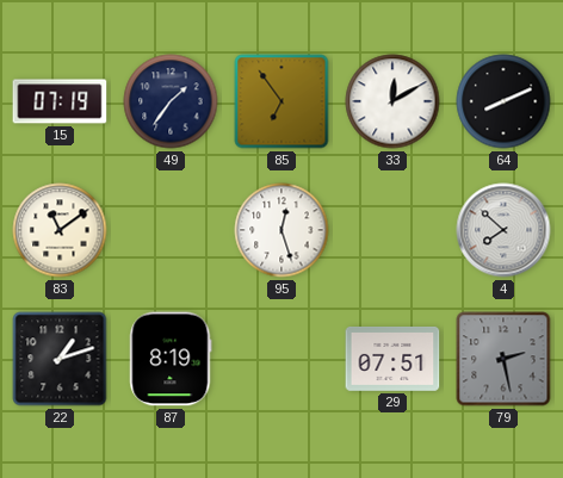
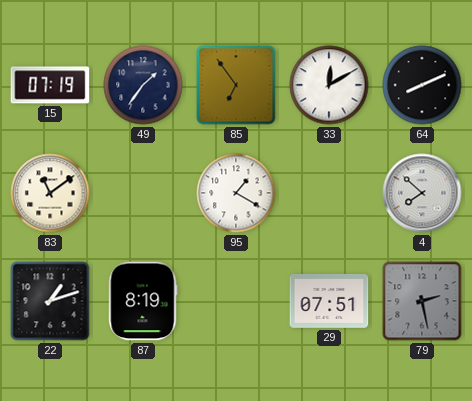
95: 12:27 -> 1:20
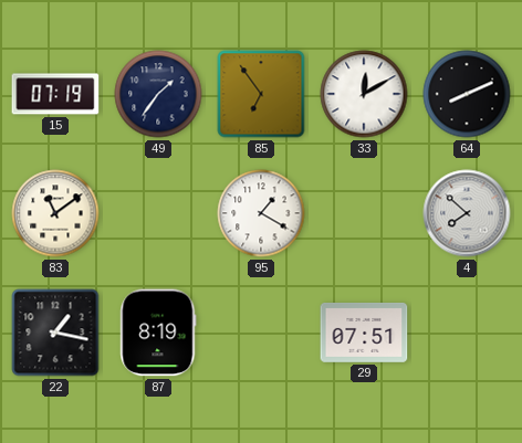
22: 1:12 -> 1:17
79: 2:28 -> none
